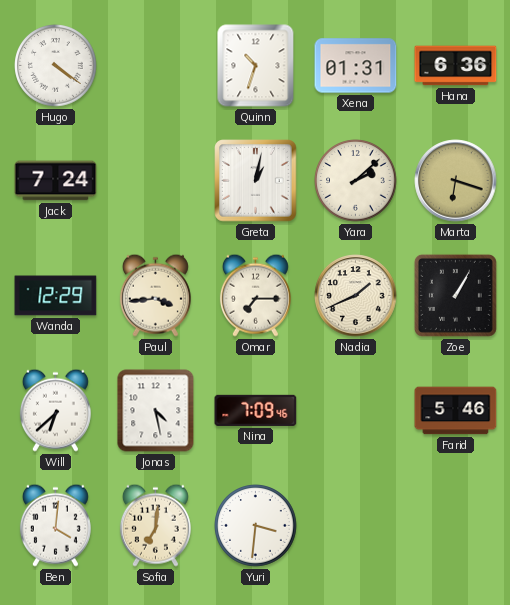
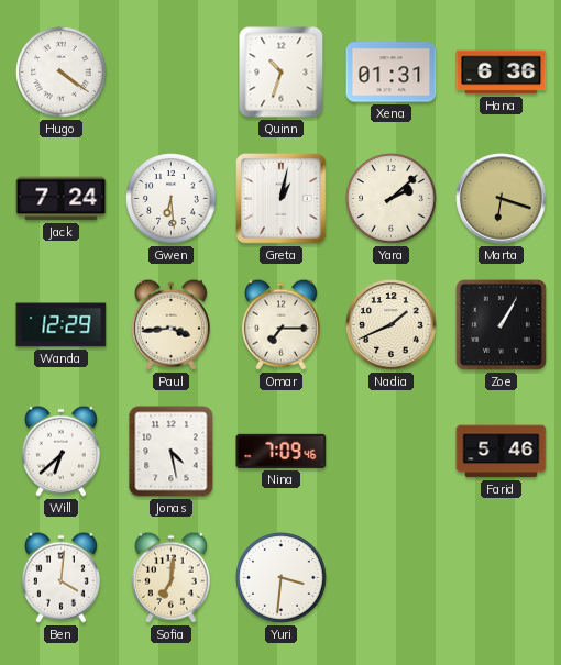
Gwen: none -> 6:29
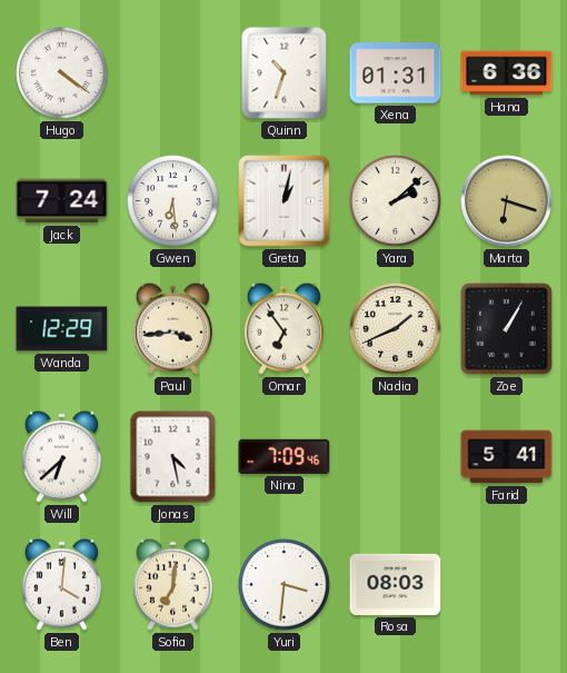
Omar: 7:15 -> 6:54
Farid: 5:46 -> 5:41
Rosa: none -> 08:03
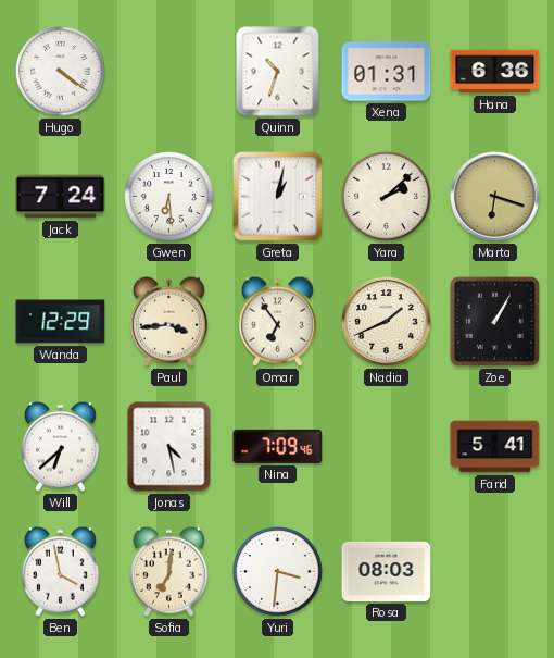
Ben: 4:01 -> 3:58
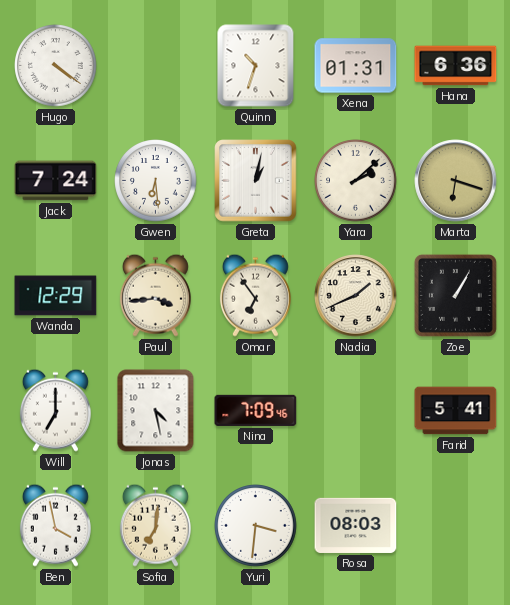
Will: 6:38 -> 7:00
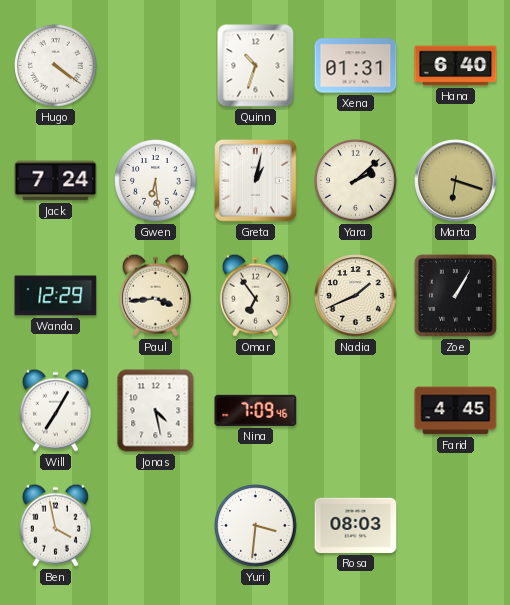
Hana: 6:36 -> 6:40
Will: 7:00 -> 7:05
Farid: 5:41 -> 4:45
Sofia: 7:01 -> none
